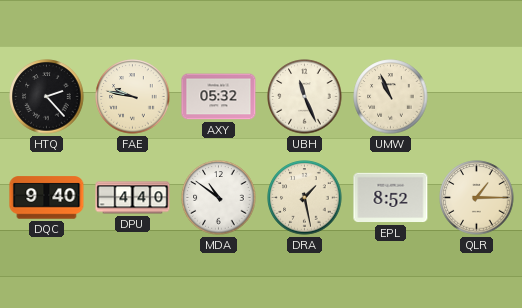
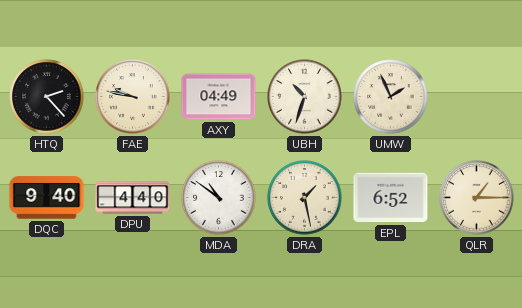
AXY: 05:32 -> 04:49
UBH: 11:26 -> 10:33
UMW: 10:56 -> 1:56
EPL: 8:52 -> 6:52
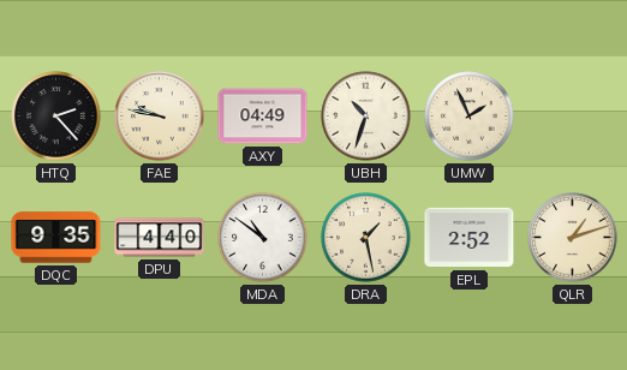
DQC: 9:40 -> 9:35
EPL: 6:52 -> 2:52
QLR: 1:15 -> 1:12
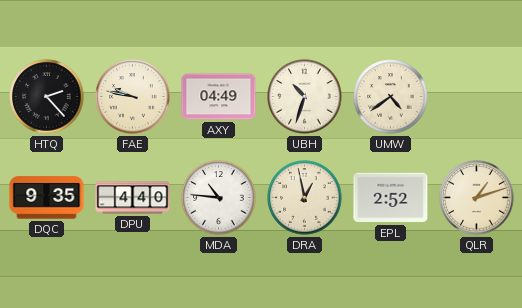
UMW: 1:56 -> 4:39
MDA: 10:51 -> 10:46
DRA: 1:28 -> 12:58
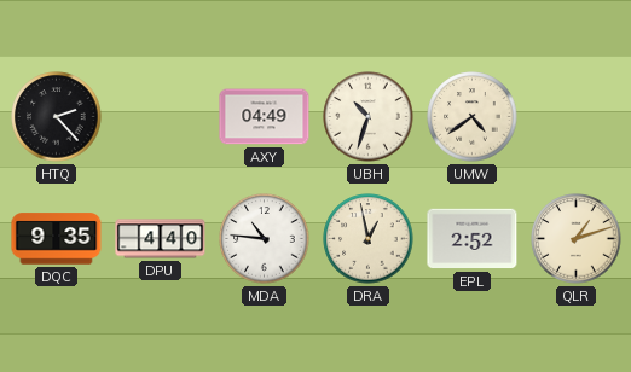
FAE: 9:47 -> none
